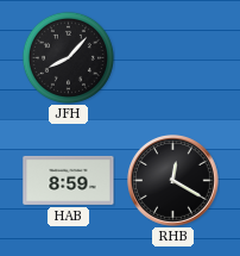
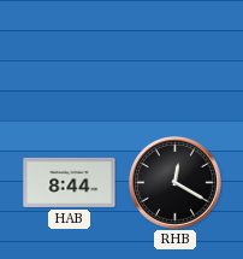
JFH: 8:07 -> none
HAB: 8:59 -> 8:44
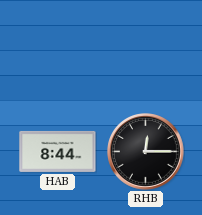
RHB: 12:20 -> 12:15
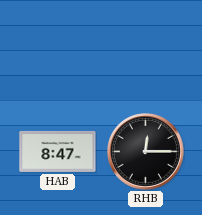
HAB: 8:44 -> 8:47
